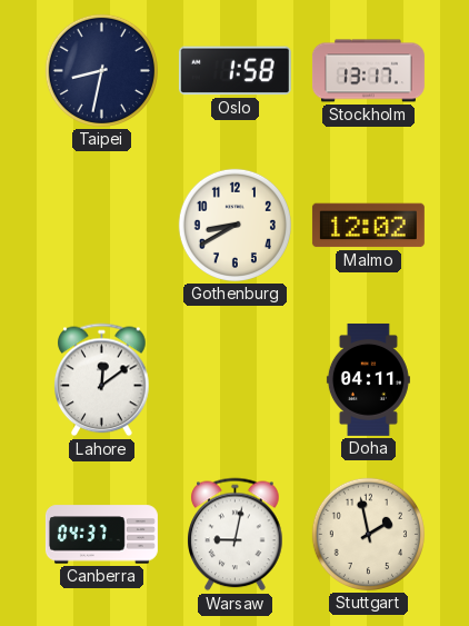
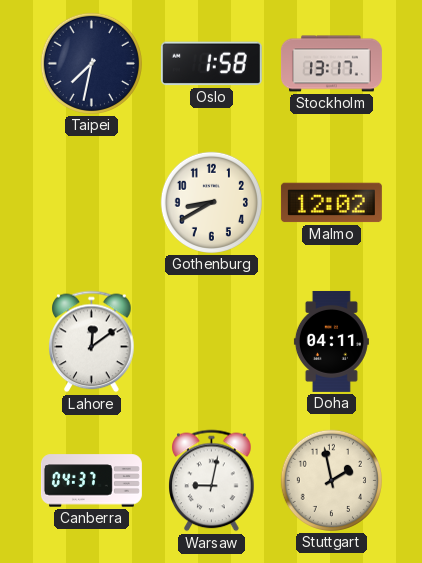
Taipei: 8:32 -> 7:32
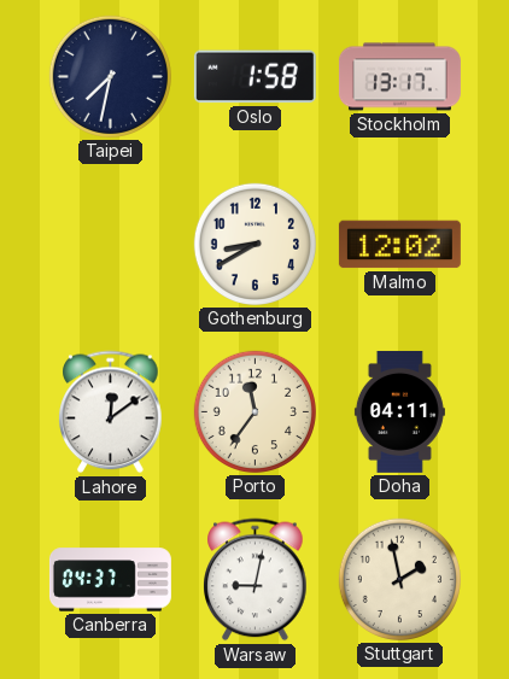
Porto: none -> 11:36
